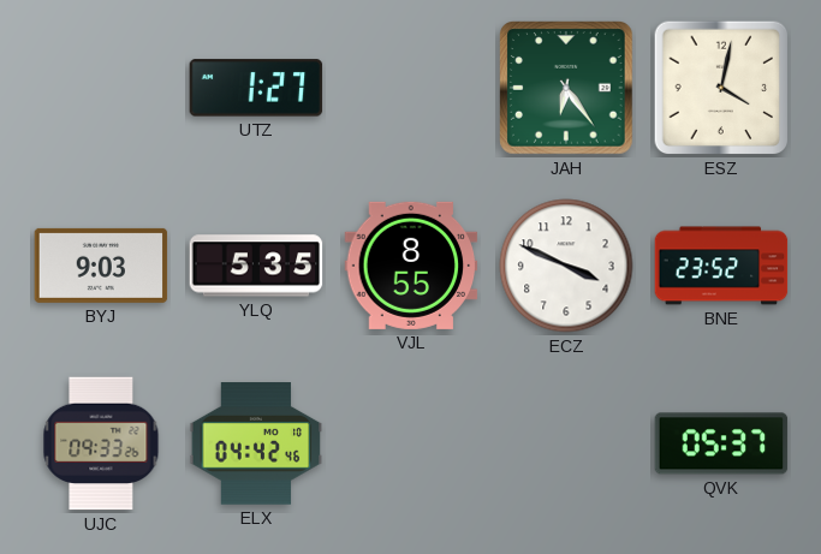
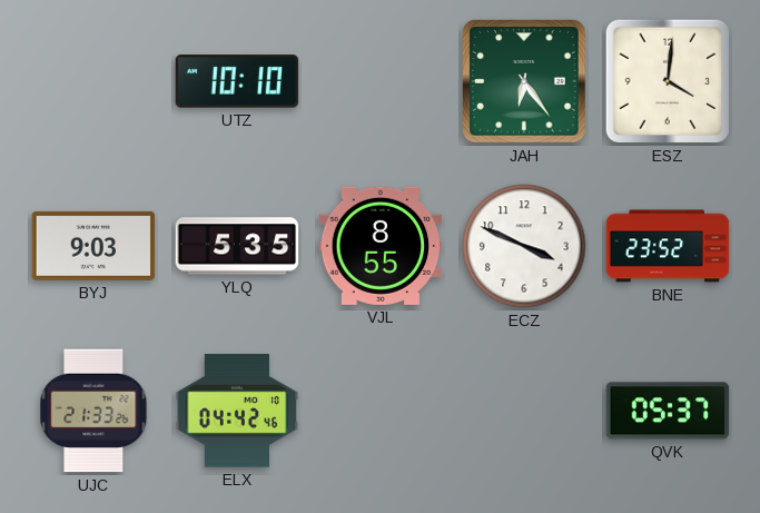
UTZ: 1:27 -> 10:10
ESZ: 4:02 -> 4:01
UJC: 09:33 -> 21:33
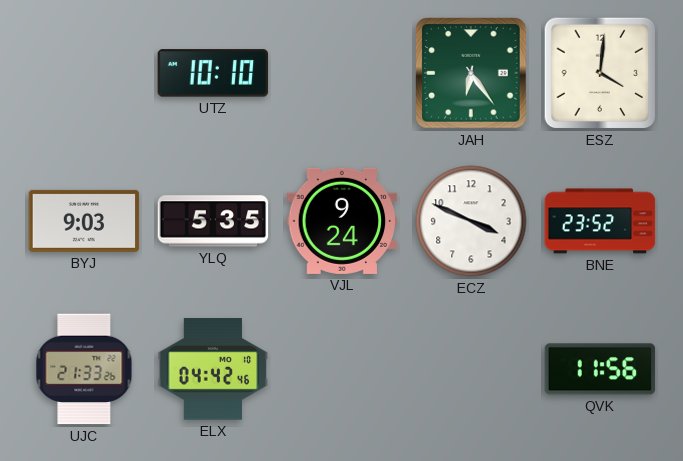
VJL: 8:55 -> 9:24
QVK: 05:37 -> 11:56
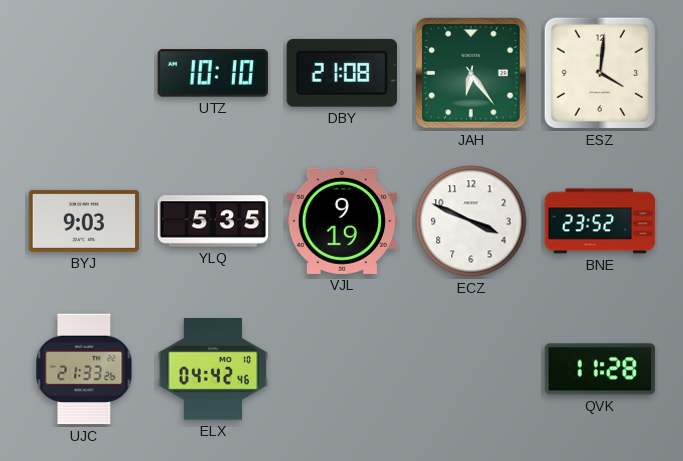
DBY: none -> 21:08
VJL: 9:24 -> 9:19
QVK: 11:56 -> 11:28
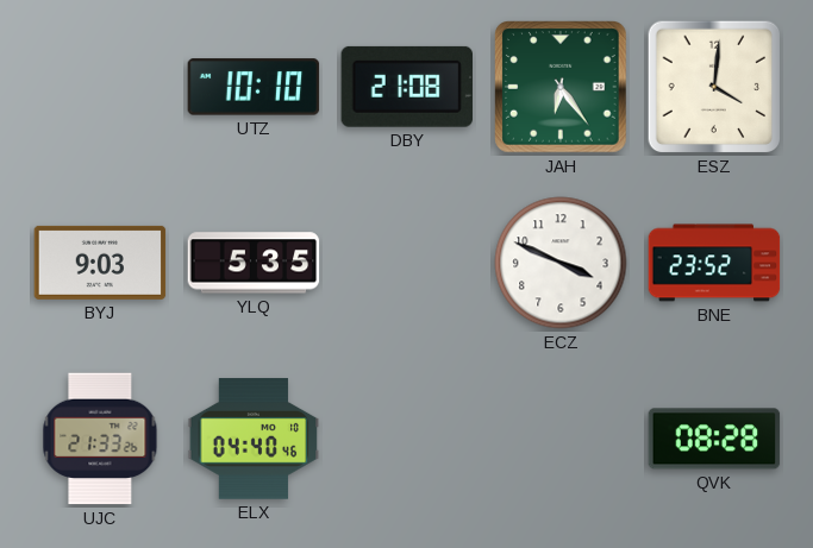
VJL: 9:19 -> none
ELX: 04:42 -> 04:40
QVK: 11:28 -> 08:28
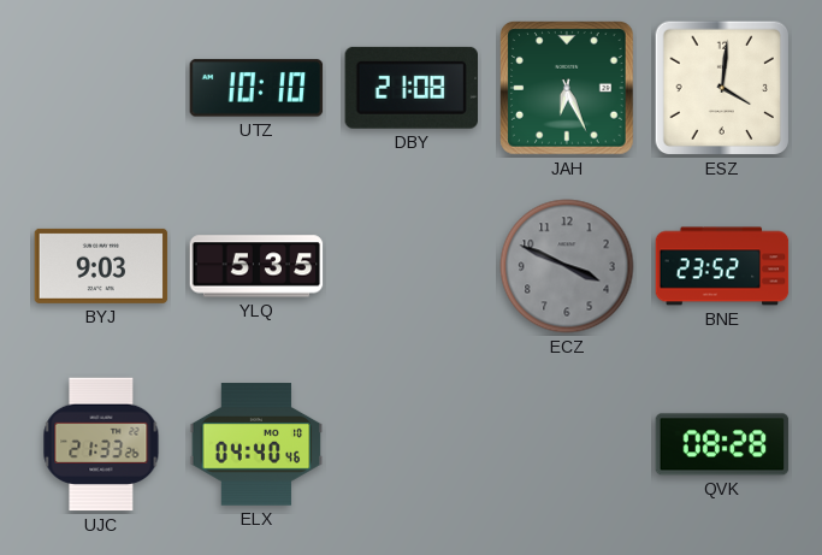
JAH: 6:24 -> 6:26
ECZ dial: white -> grey
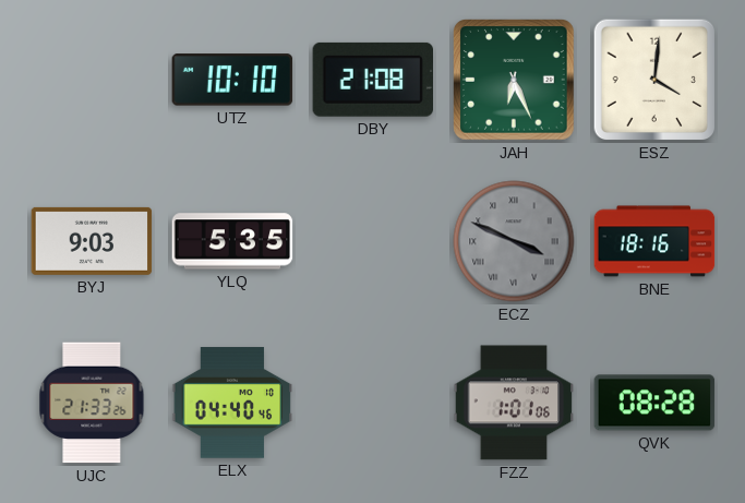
ECZ numerals: Arabic -> Roman
BNE: 23:52 -> 18:16
FZZ: none -> 1:01
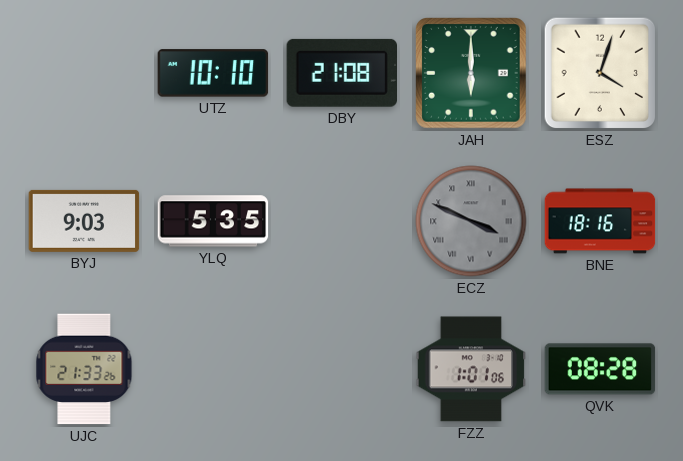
JAH: 6:26 -> 6:00
ESZ: 4:01 -> 4:03
ELX: 04:40 -> none
